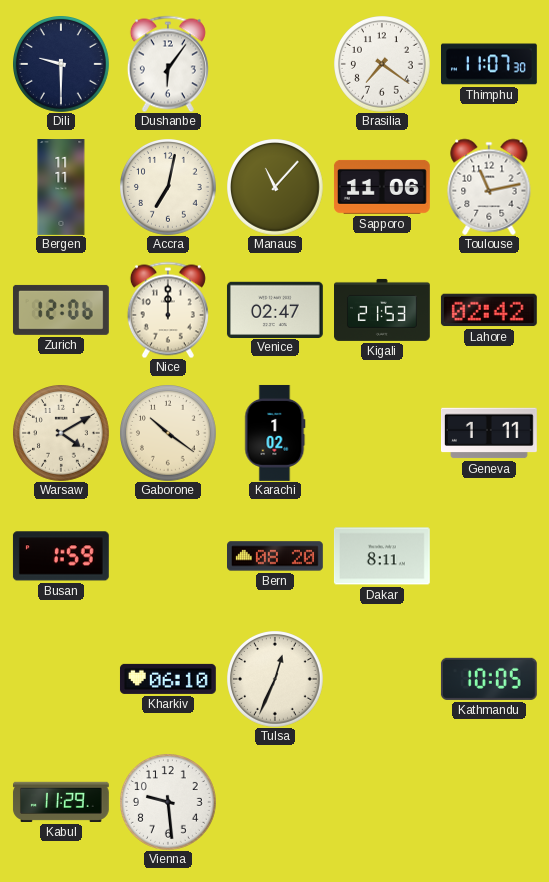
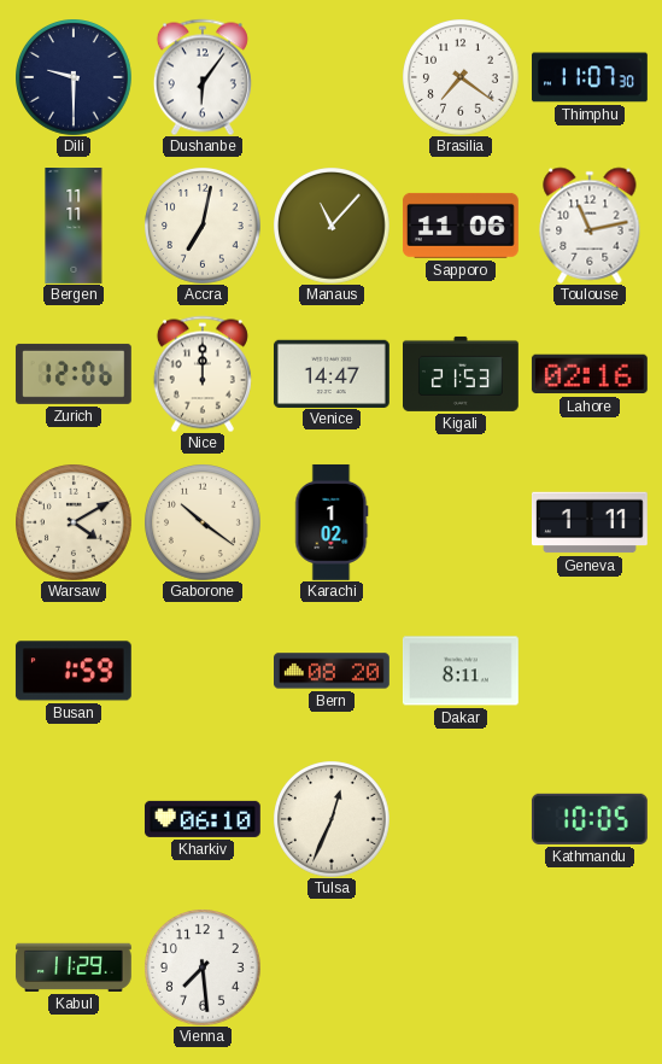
Venice: 02:47 -> 14:47
Lahore: 02:42 -> 02:16
Vienna: 9:29 -> 7:29
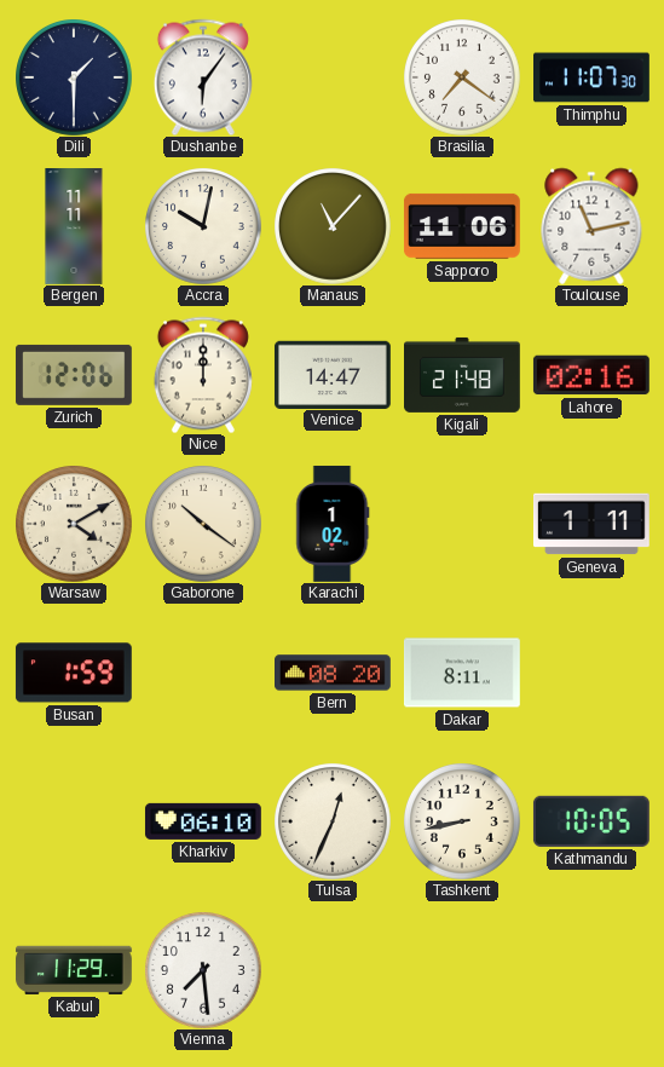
Dili: 9:30 -> 1:30
Accra: 7:02 -> 10:02
Kigali: 21:53 -> 21:48
Tashkent: none -> 8:43
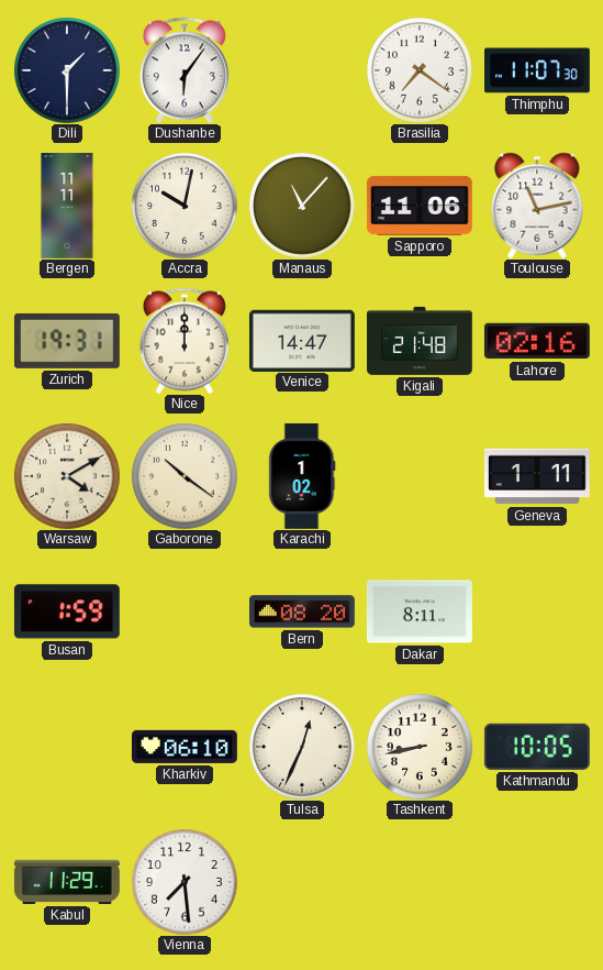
Zurich: 12:06 -> 19:31
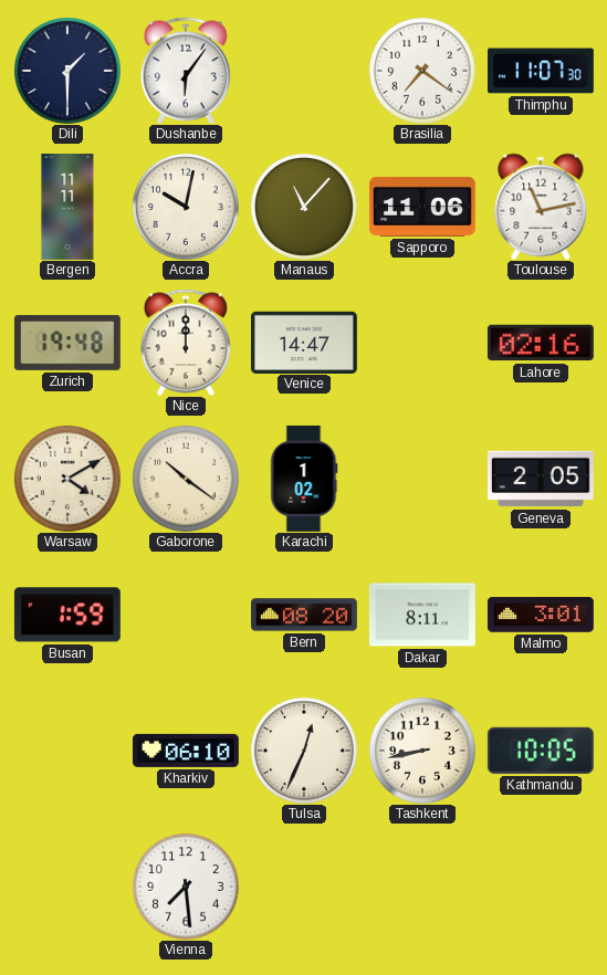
Zurich: 19:31 -> 19:48
Kigali: 21:48 -> none
Geneva: 1:11 -> 2:05
Malmo: none -> 3:01
Kabul: 11:29 -> none
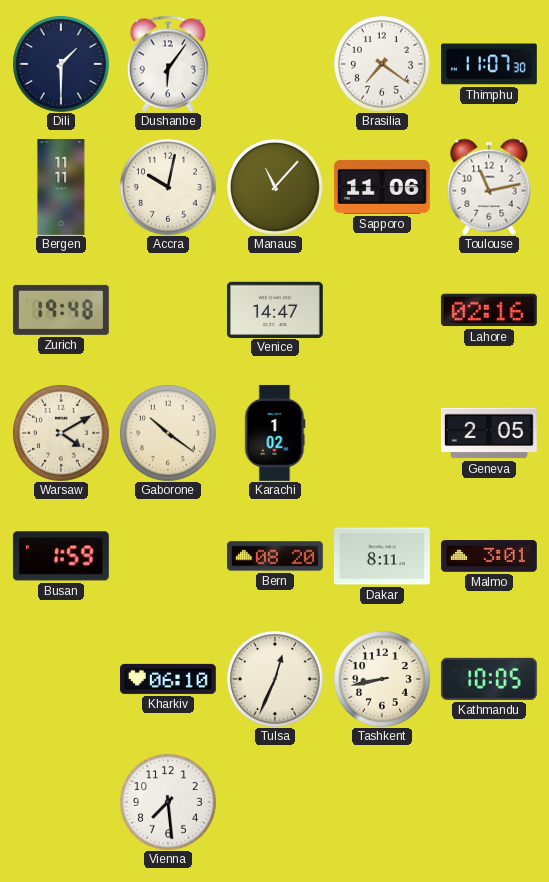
Nice: 12:00 -> none
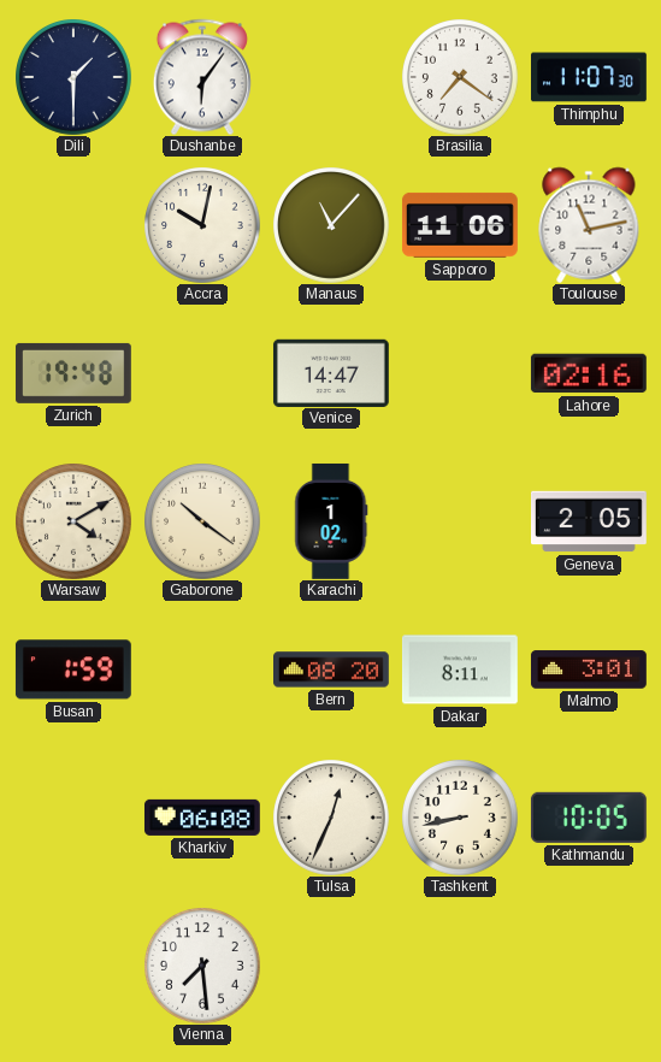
Bergen: 11:11 -> none
Kharkiv: 06:10 -> 06:08
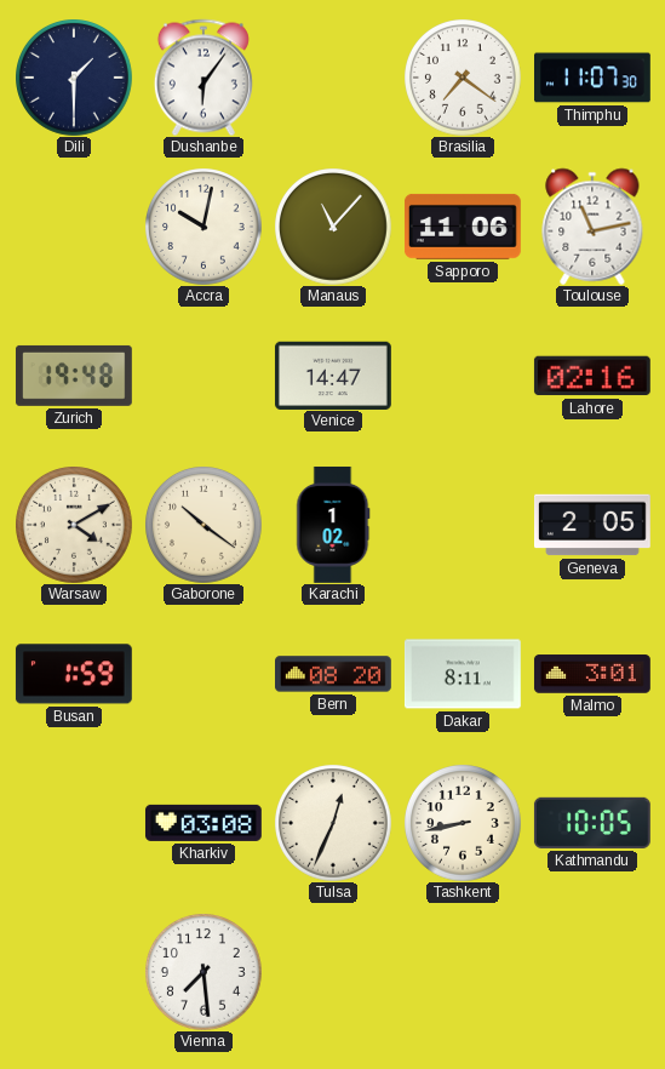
Kharkiv: 06:08 -> 03:08
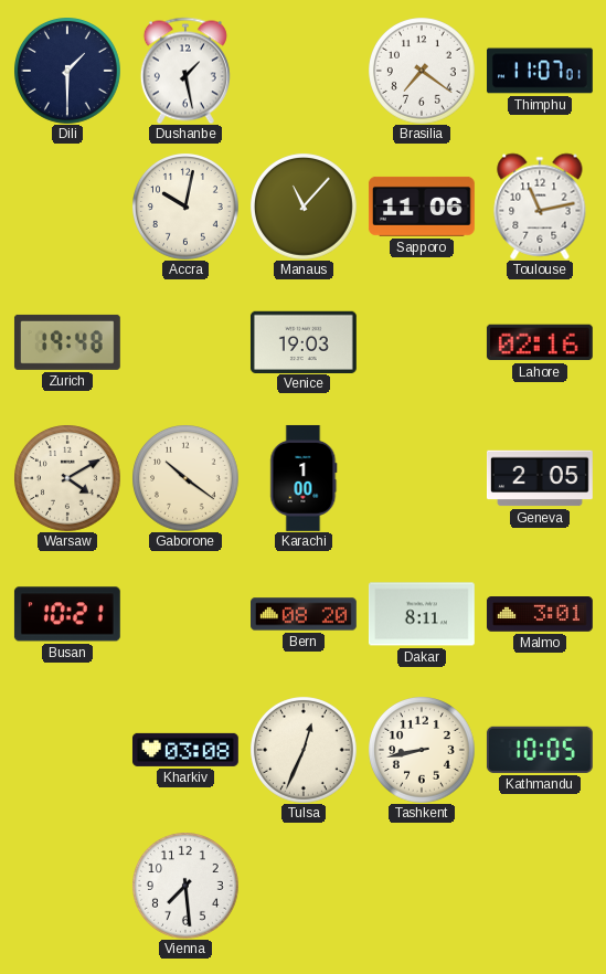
Dushanbe: 6:06 -> 1:28
Thimphu: 11:07:30 -> 11:07:01
Venice: 14:47 -> 19:03
Karachi: 1:02 -> 1:00
Busan: 1:59 -> 10:21
